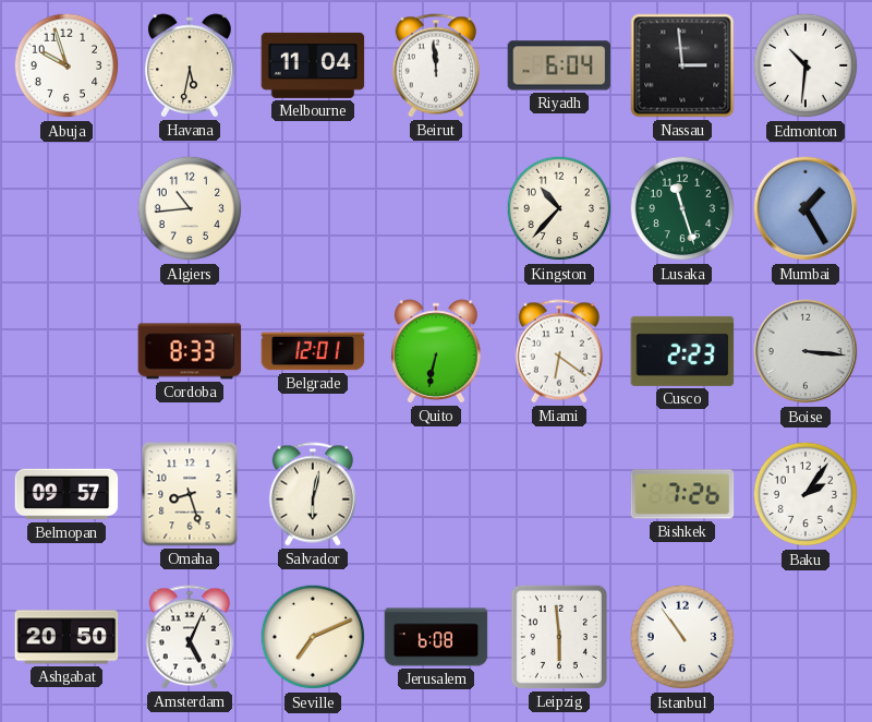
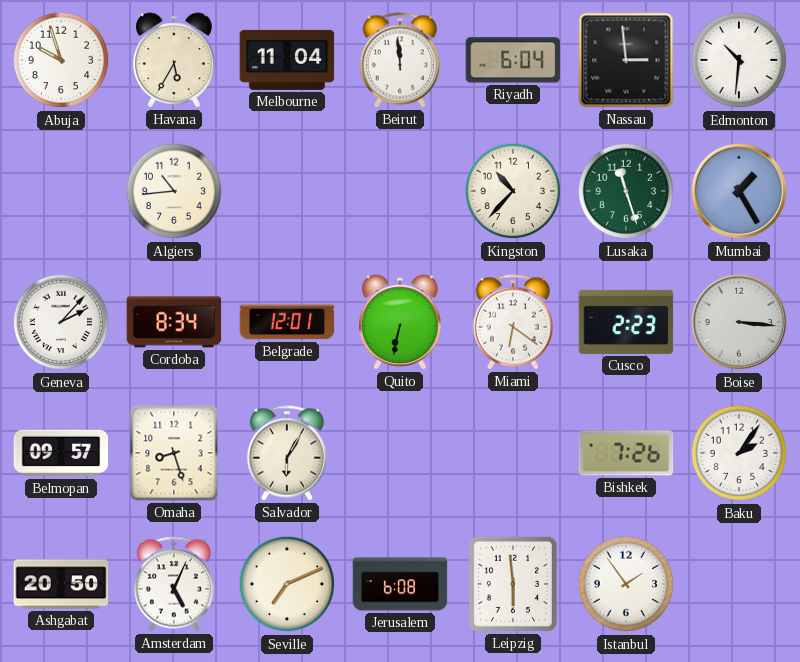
Havana: 5:32 -> 5:35
Geneva: none -> 2:07
Cordoba: 8:33 -> 8:34
Salvador: 6:02 -> 6:05
Istanbul: 10:54 -> 1:54
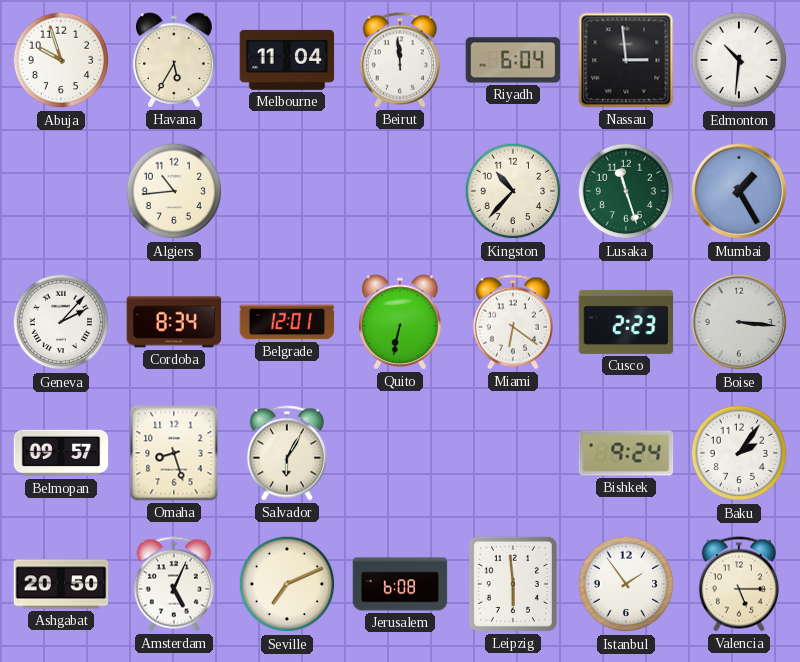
Bishkek: 7:26 -> 9:24
Valencia: none -> 5:15
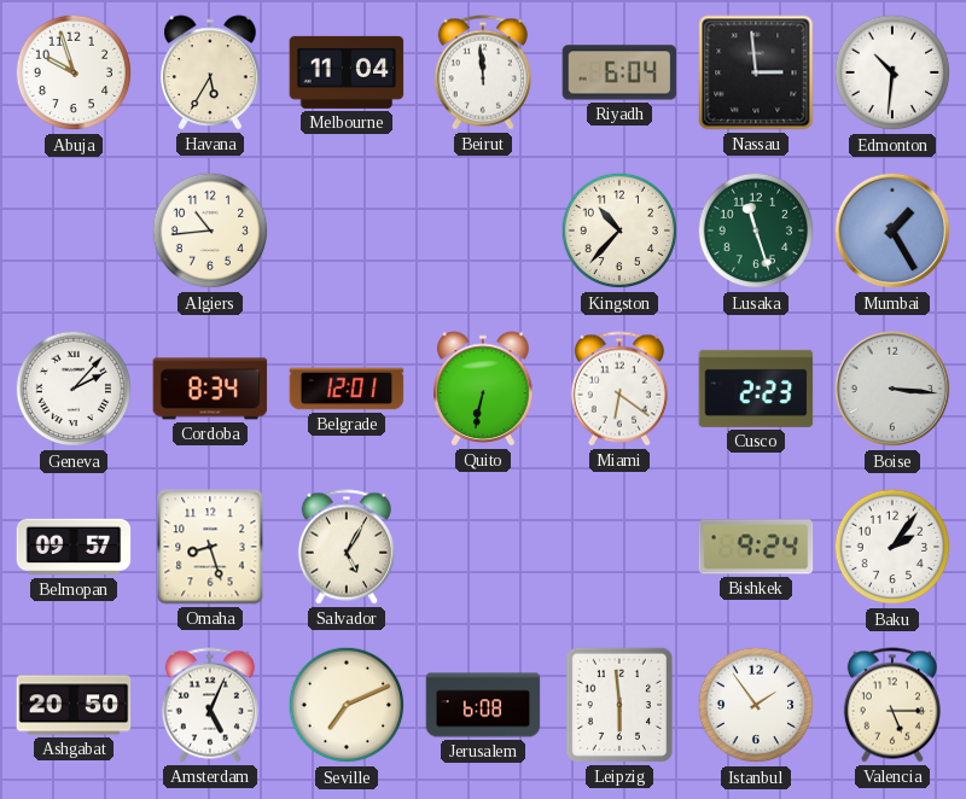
Salvador: 6:05 -> 5:05
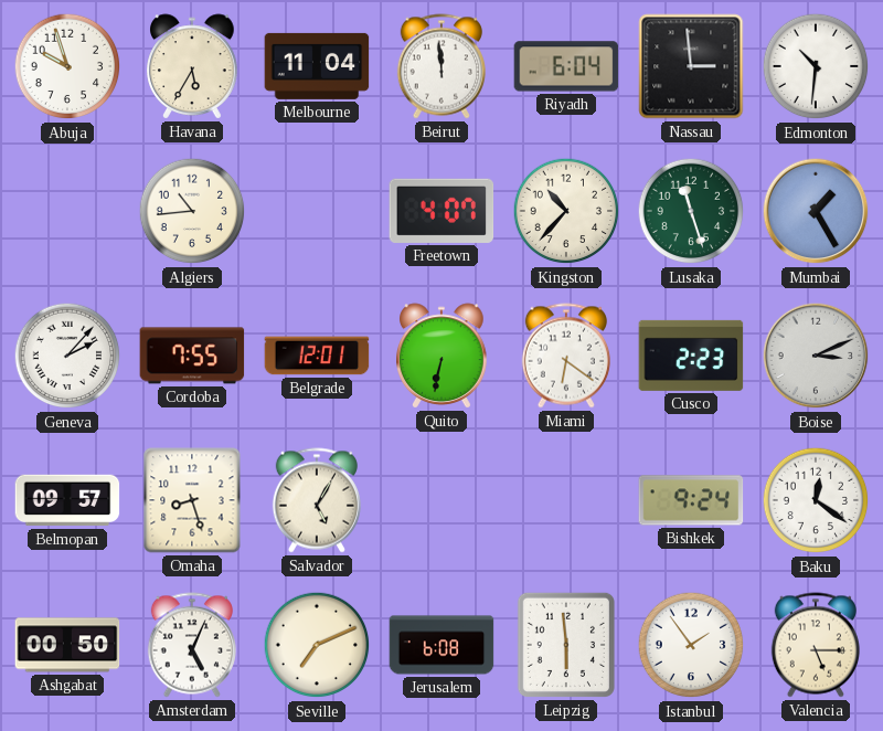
Freetown: none -> 4:07
Cordoba: 8:34 -> 7:55
Boise: 3:16 -> 3:11
Baku: 2:06 -> 12:21
Ashgabat: 20:50 -> 00:50
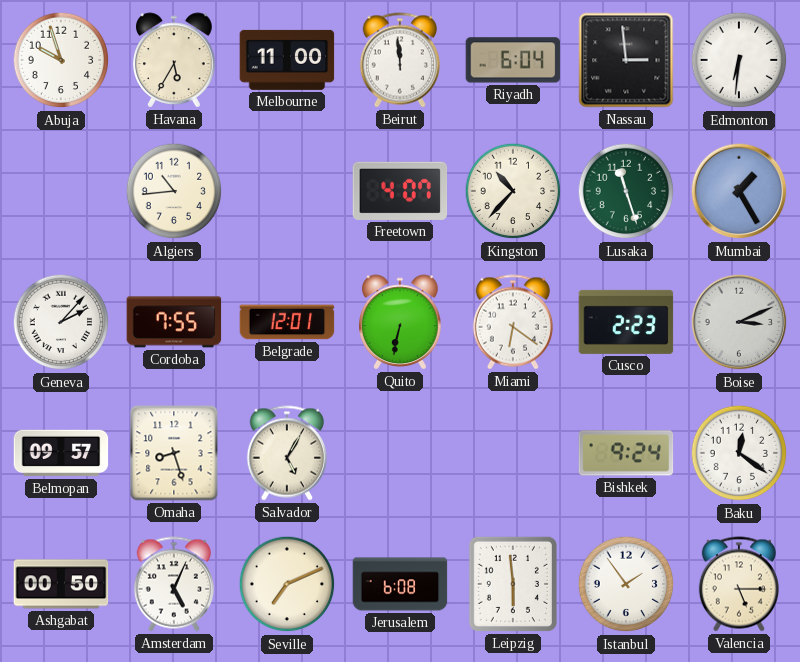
Melbourne: 11:04 -> 11:00
Edmonton: 10:31 -> 6:31
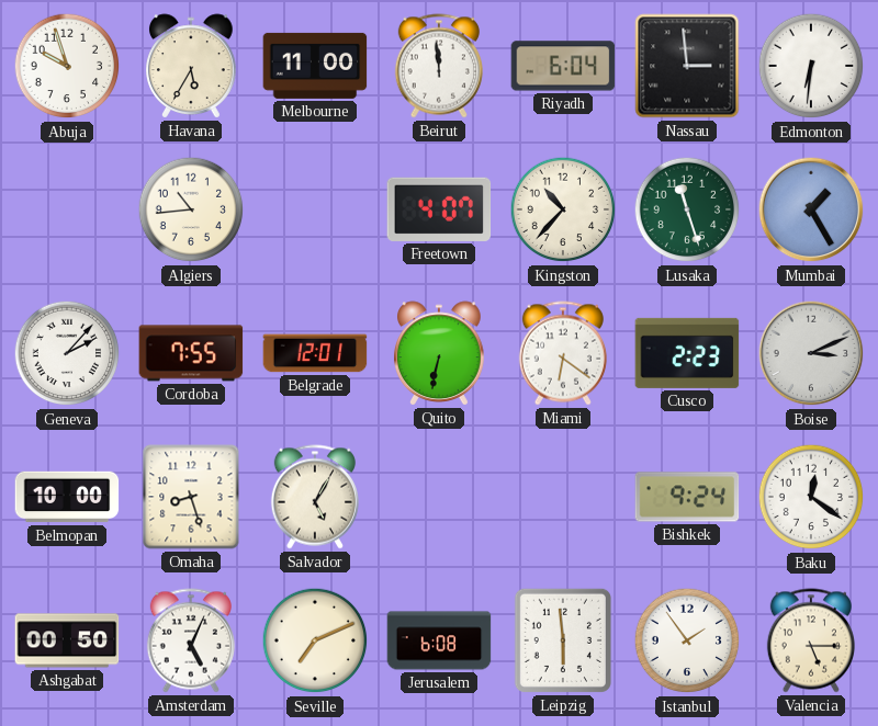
Belmopan: 09:57 -> 10:00
